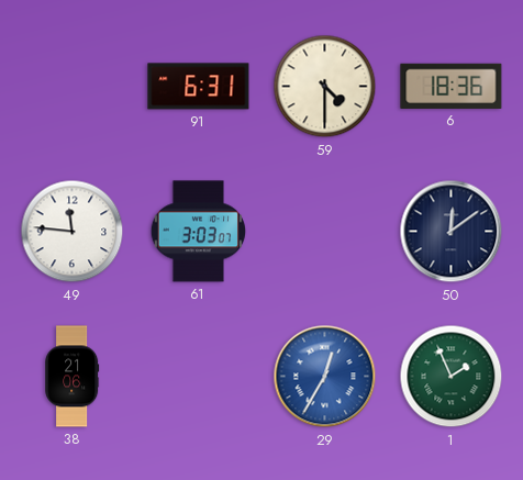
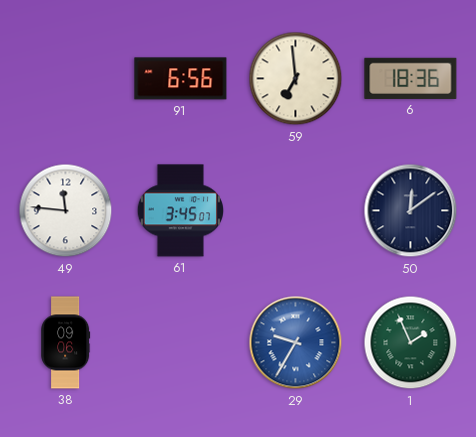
91: 6:31 -> 6:56
59: 4:30 -> 6:59
61: 3:03 -> 3:45
38: 21:06 -> 09:06
29: 12:35 -> 9:35
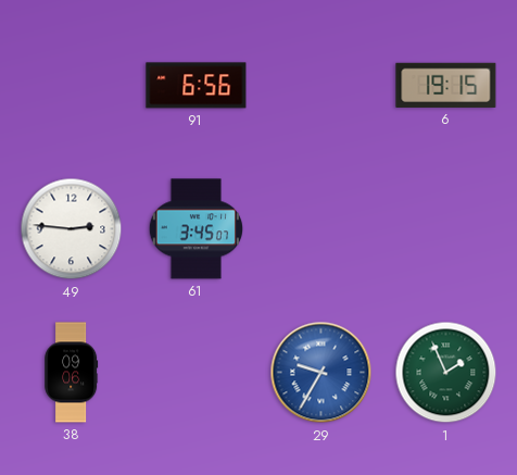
59: 6:59 -> none
6: 18:36 -> 19:15
49: 11:46 -> 2:46
50: 12:09 -> none
